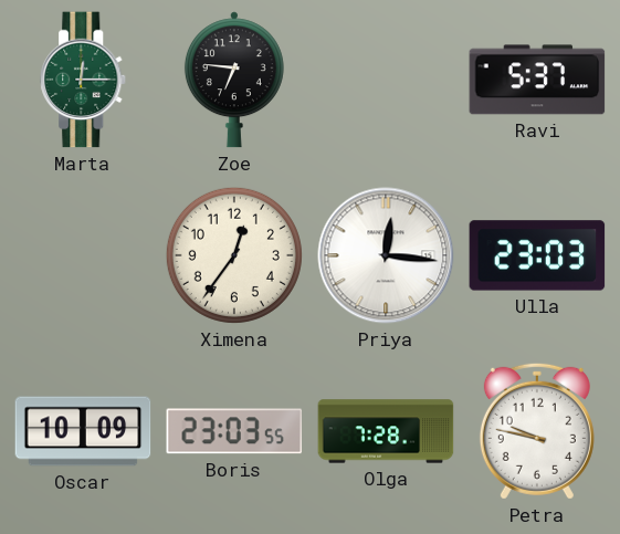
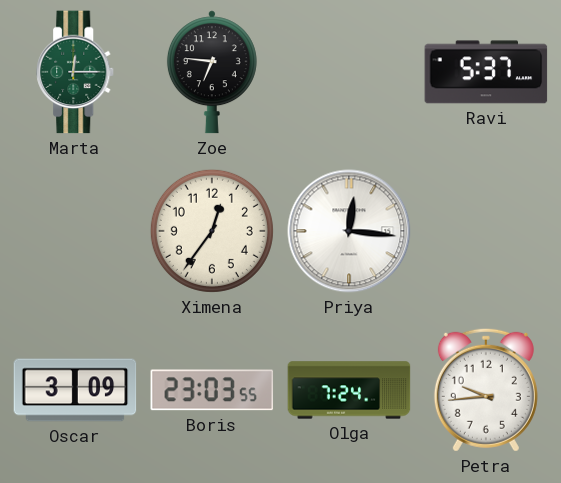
Ulla: 23:03 -> none
Oscar: 10:09 -> 3:09
Olga: 7:28 -> 7:24
Petra: 9:47 -> 9:44
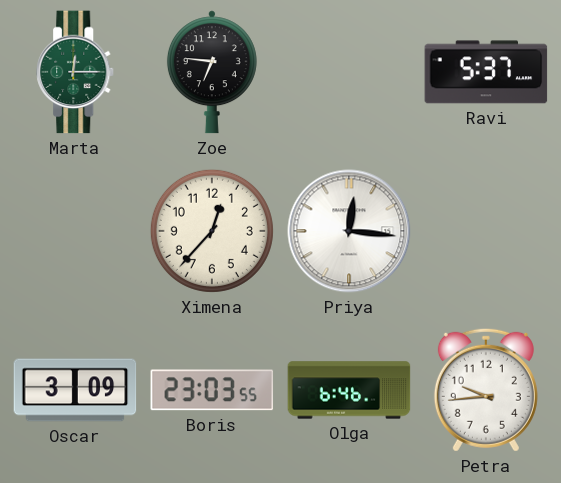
Ximena: 12:36 -> 12:37
Olga: 7:24 -> 6:46
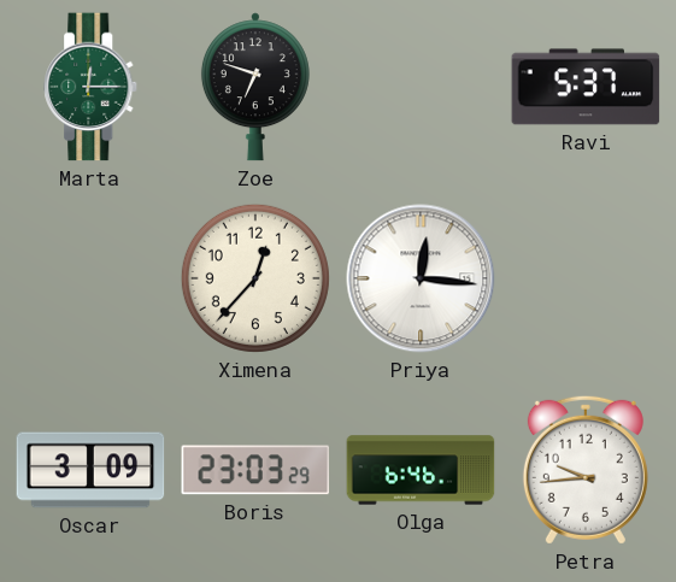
Zoe: 6:46 -> 6:48
Boris: 23:03:55 -> 23:03:29
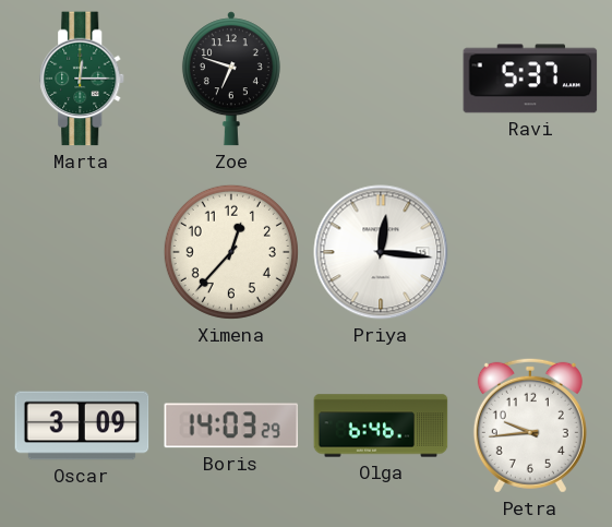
Boris: 23:03 -> 14:03
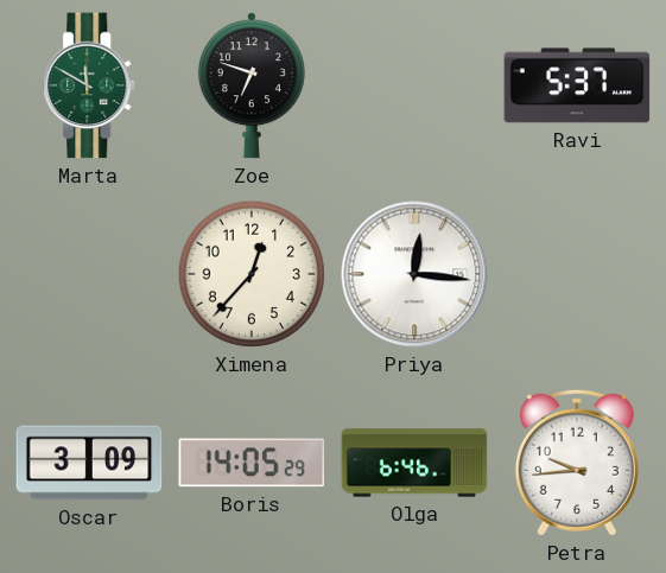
Marta: 12:15 -> 11:50
Boris: 14:03 -> 14:05
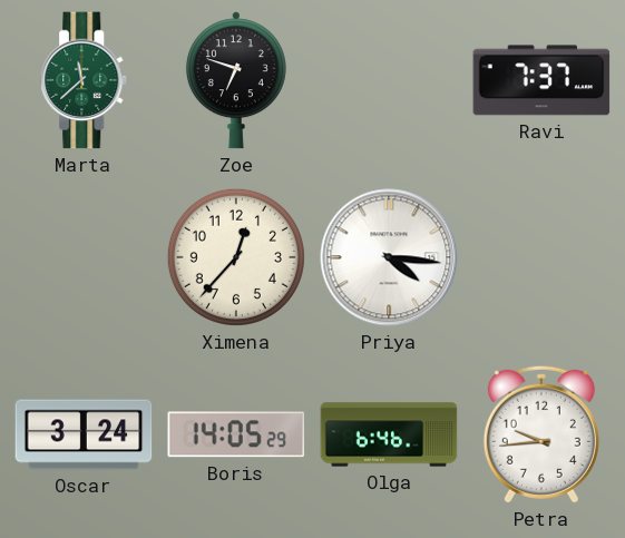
Marta: 11:50 -> 11:38
Ravi: 5:37 -> 7:37
Priya: 12:16 -> 4:16
Oscar: 3:09 -> 3:24
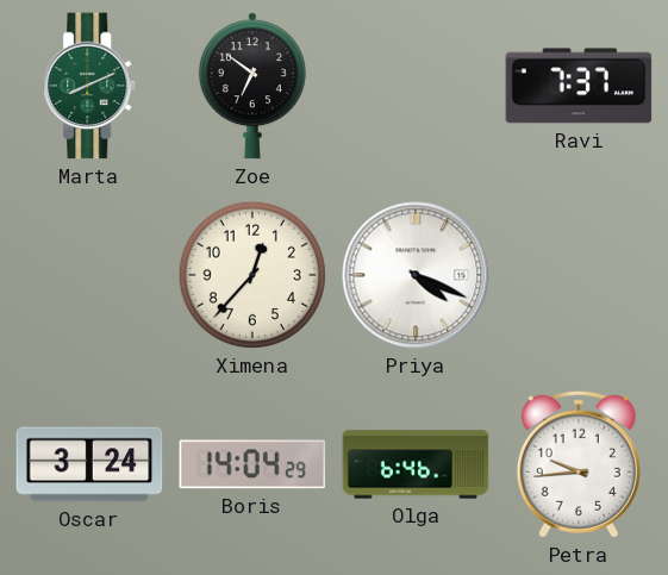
Marta: 11:38 -> 8:11
Zoe: 6:48 -> 6:51
Priya: 4:16 -> 4:19
Boris: 14:05 -> 14:04
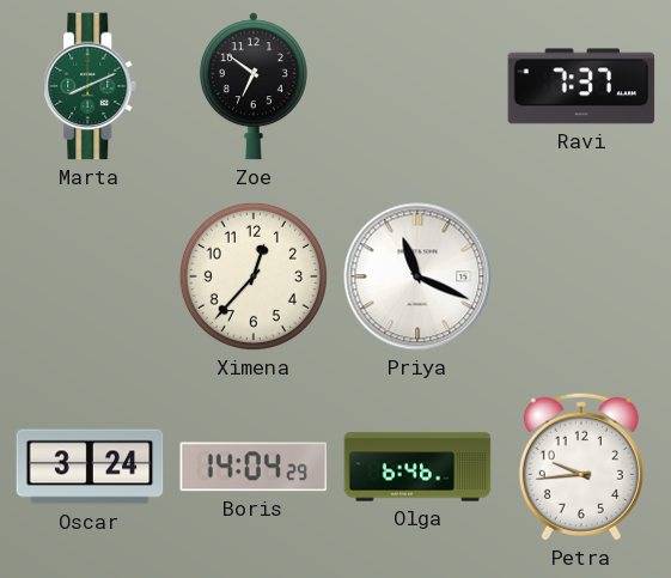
Priya: 4:19 -> 11:19
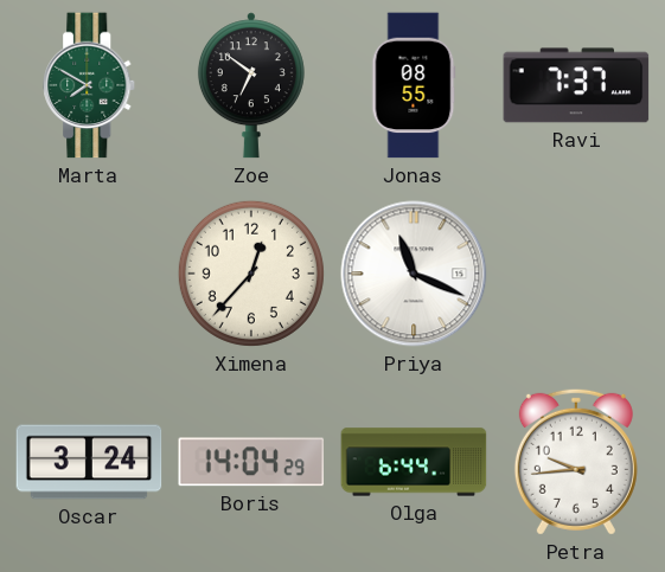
Marta: 8:11 -> 7:50
Jonas: none -> 08:55
Olga: 6:46 -> 6:44
